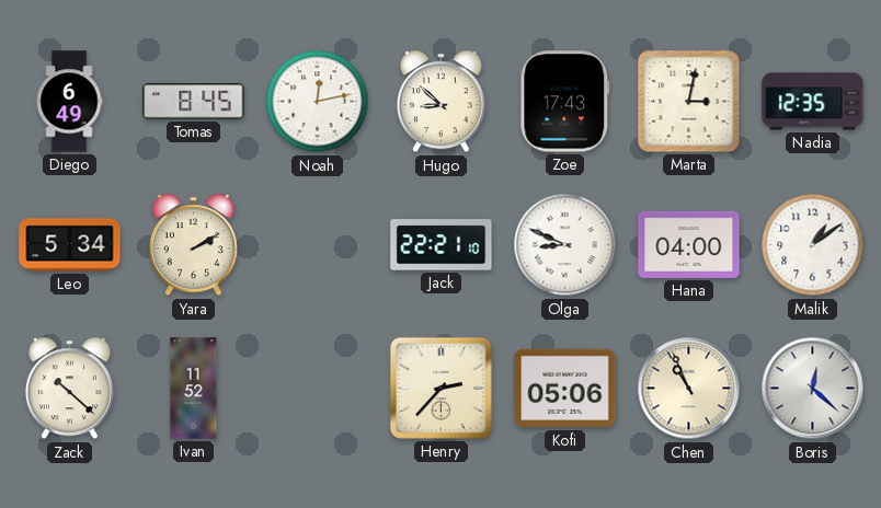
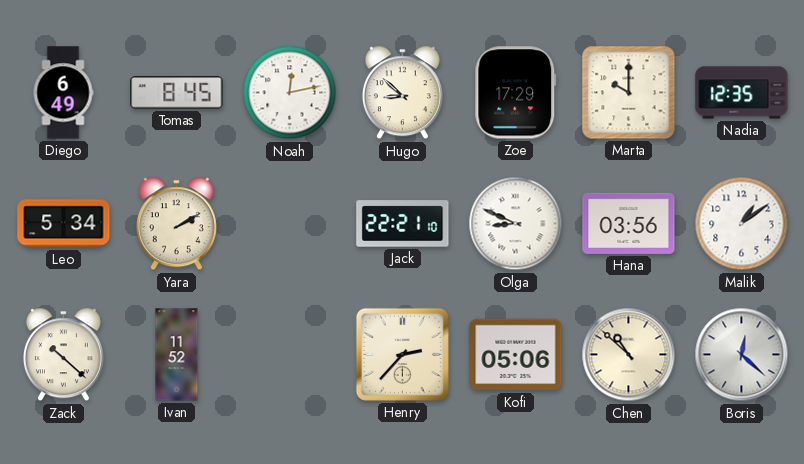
Zoe: 17:43 -> 17:29
Marta: 3:02 -> 10:00
Hana: 04:00 -> 03:56
Chen: 10:56 -> 10:52
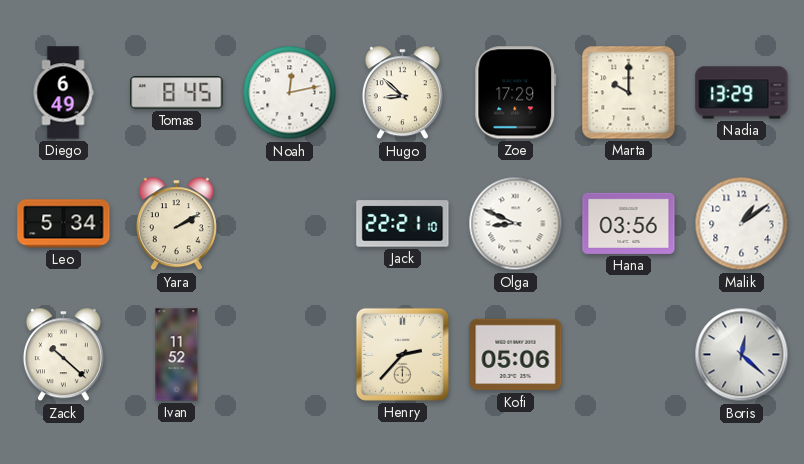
Nadia: 12:35 -> 13:29
Chen: 10:52 -> none
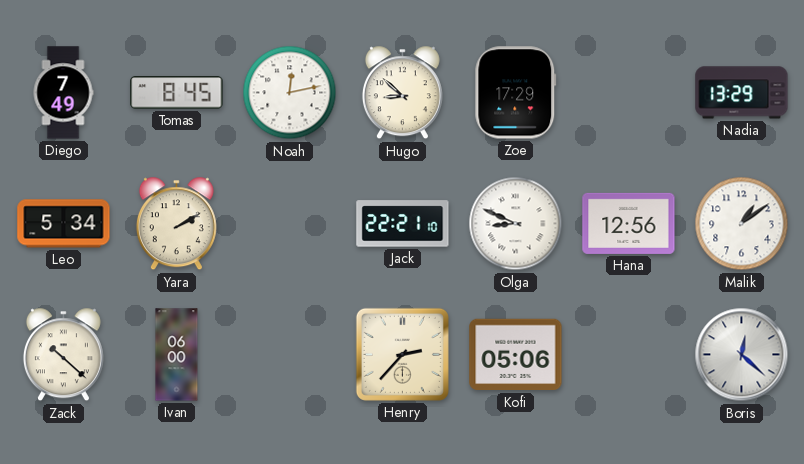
Diego: 6:49 -> 7:49
Marta: 10:00 -> none
Hana: 03:56 -> 12:56
Ivan: 11:52 -> 06:00
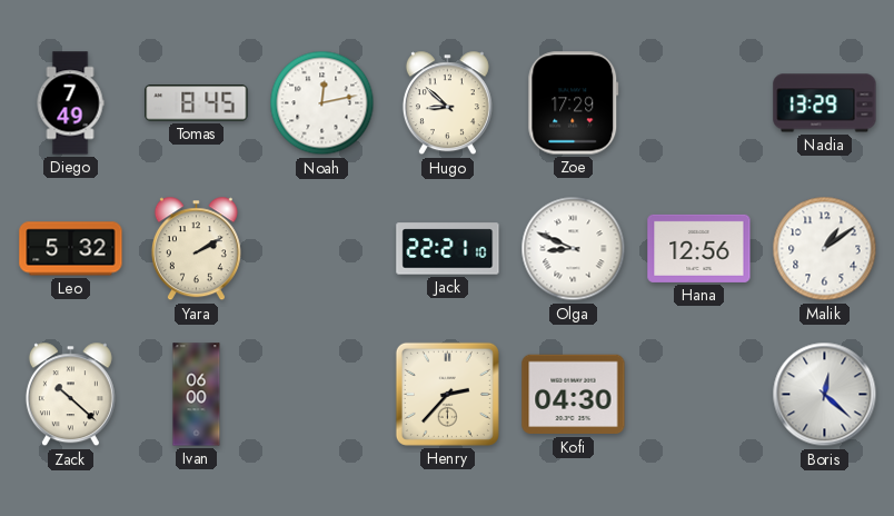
Leo: 5:34 -> 5:32
Kofi: 05:06 -> 04:30
